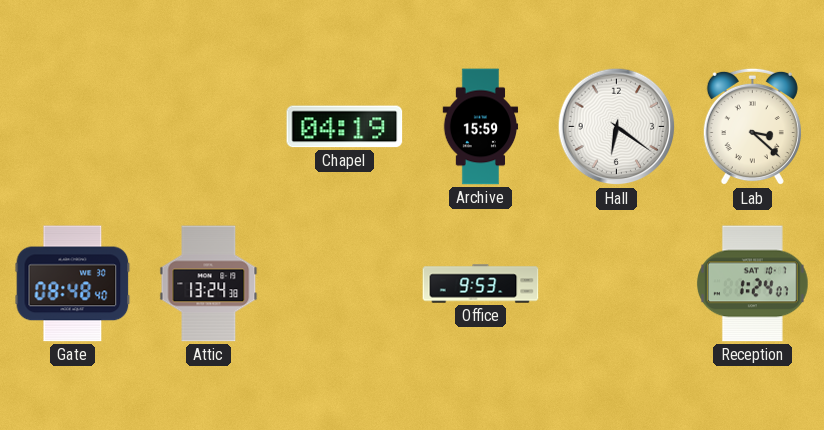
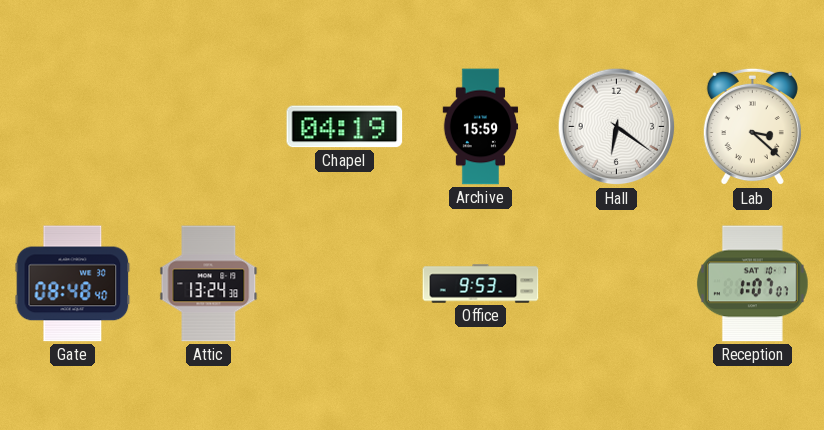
Reception: 1:24 -> 1:07
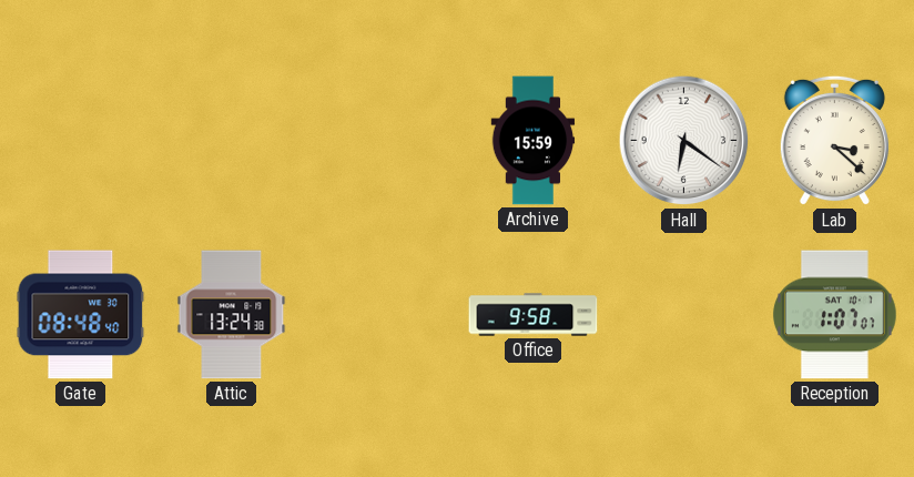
Chapel: 04:19 -> none
Office: 9:53 -> 9:58
